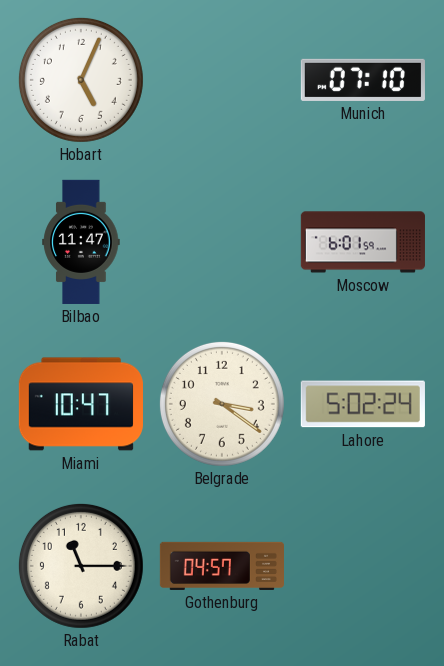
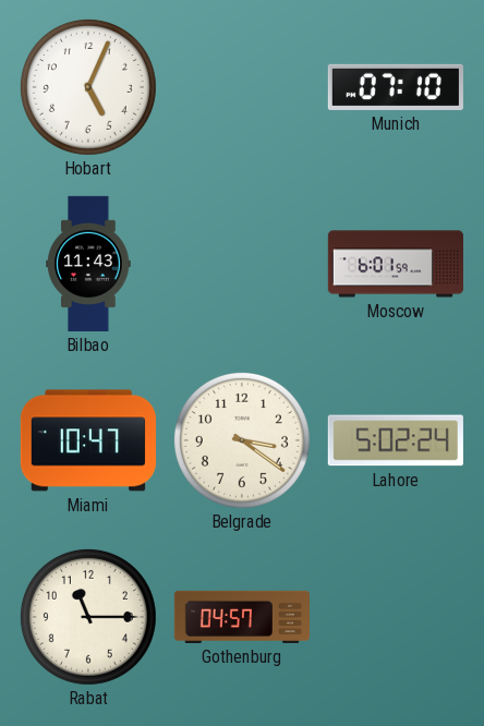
Bilbao: 11:47 -> 11:43
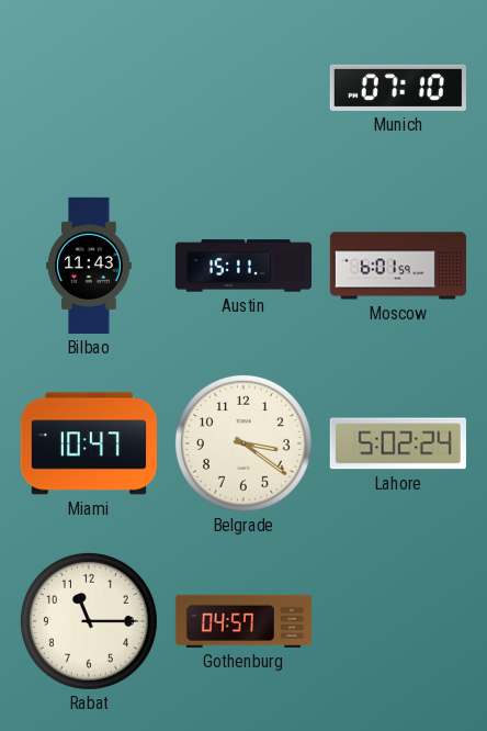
Hobart: 5:04 -> none
Austin: none -> 15:11
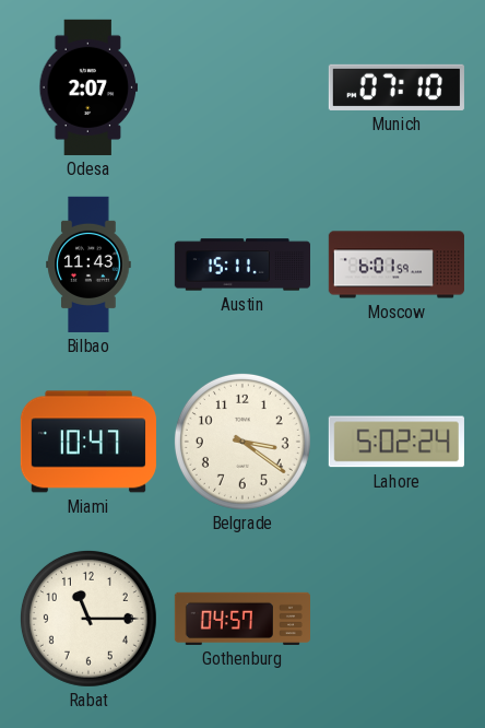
Odesa: none -> 2:07
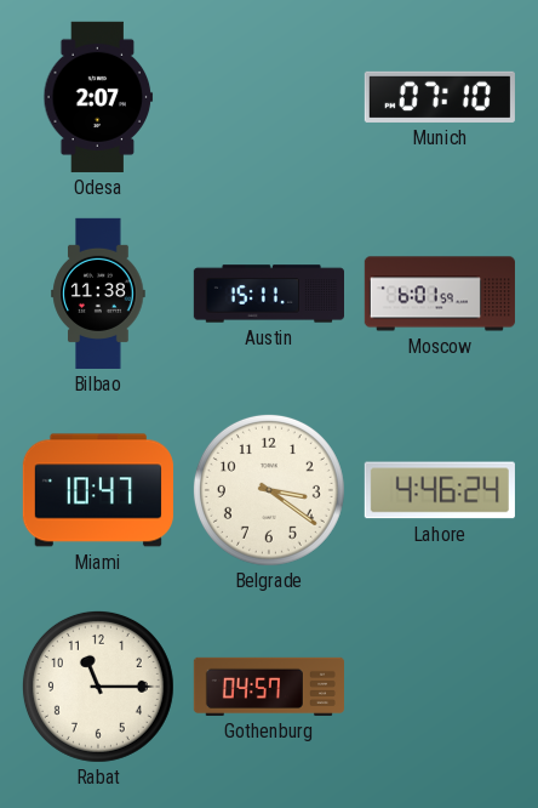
Bilbao: 11:43 -> 11:38
Lahore: 5:02 -> 4:46
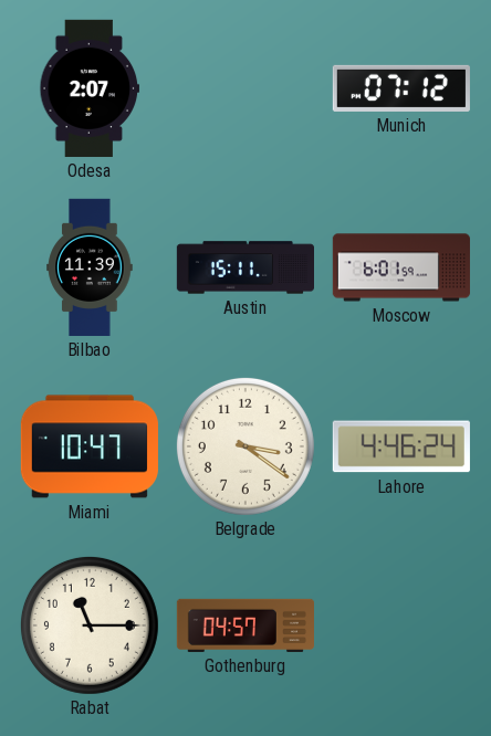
Munich: 07:10 -> 07:12
Bilbao: 11:38 -> 11:39
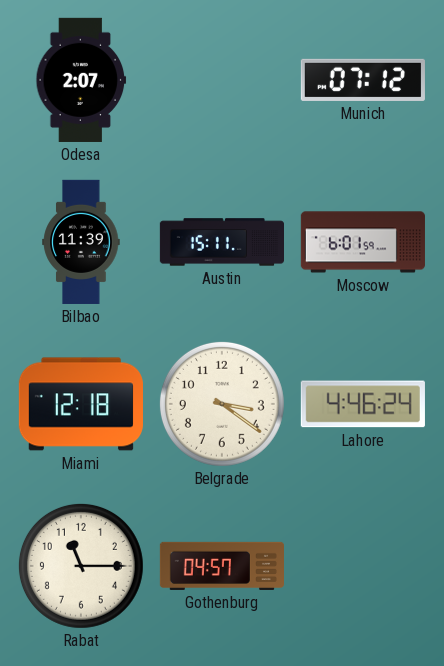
Miami: 10:47 -> 12:18
